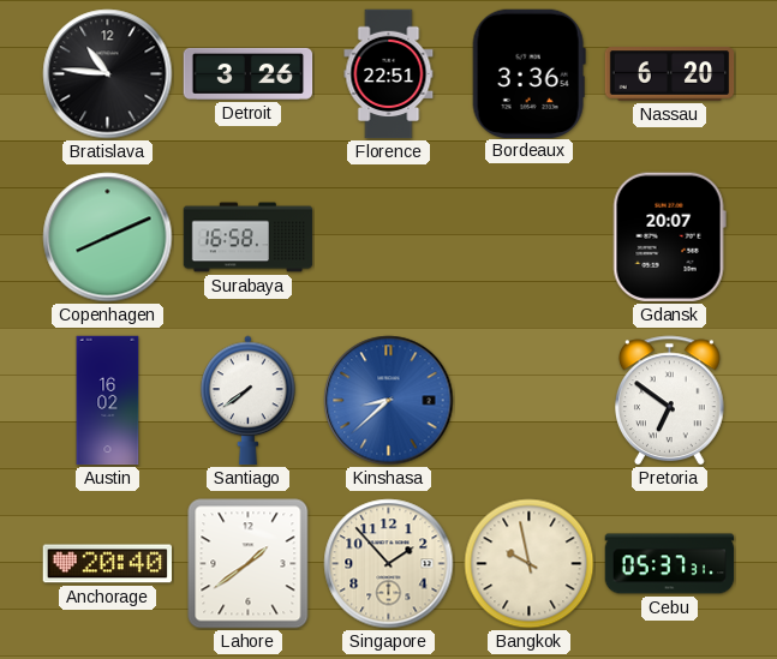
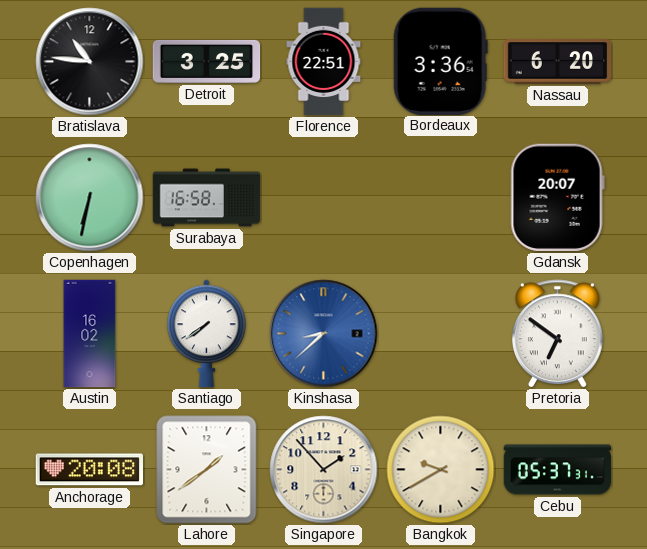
Detroit: 3:26 -> 3:25
Copenhagen: 8:11 -> 6:32
Anchorage: 20:40 -> 20:08
Bangkok: 9:58 -> 9:40
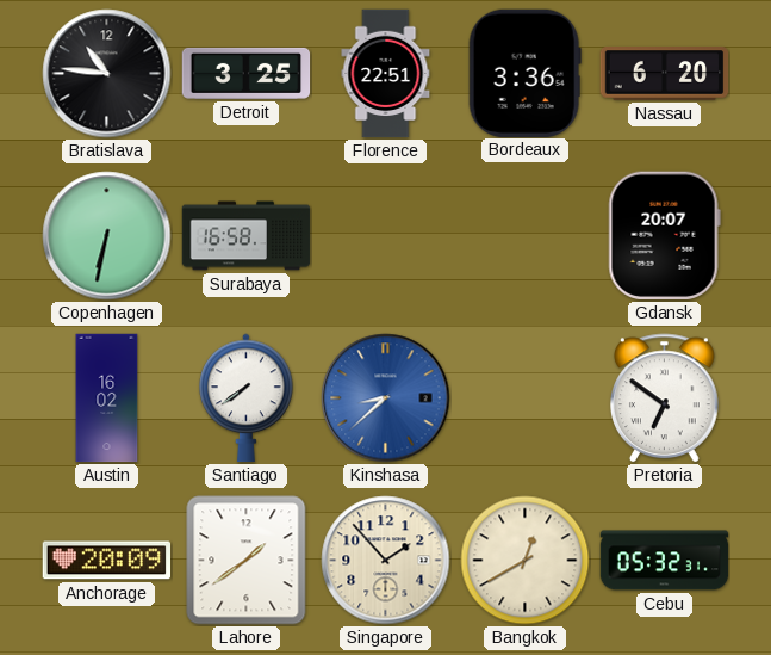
Anchorage: 20:08 -> 20:09
Bangkok: 9:40 -> 12:40
Cebu: 05:37 -> 05:32
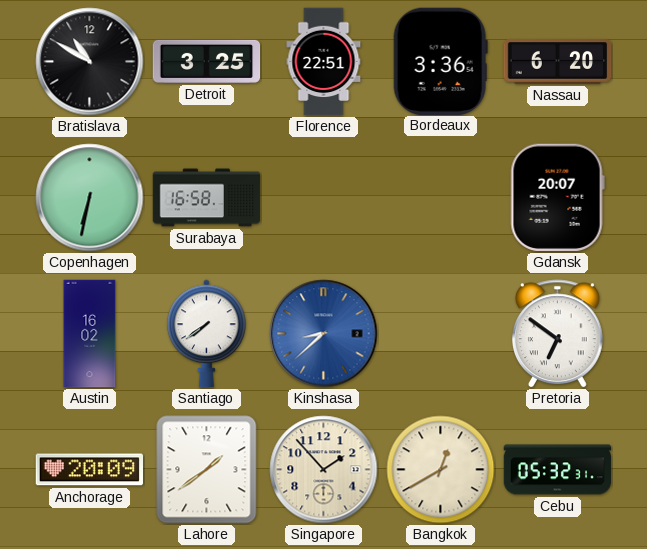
Bratislava: 10:46 -> 10:50
